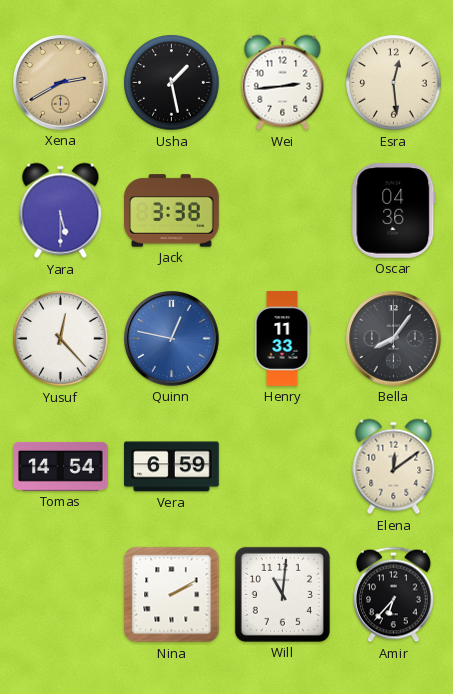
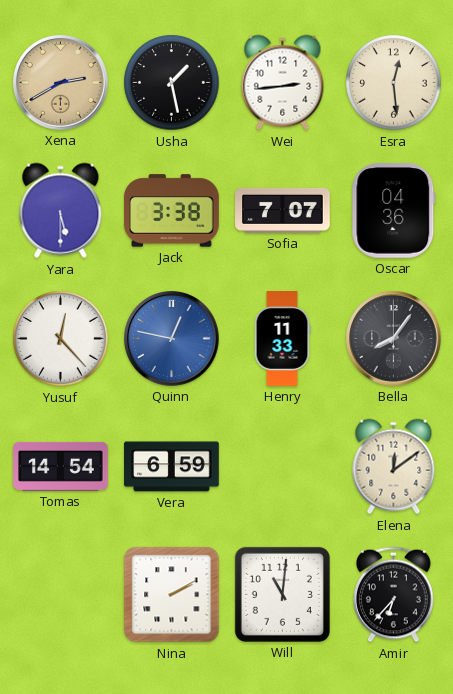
Sofia: none -> 7:07
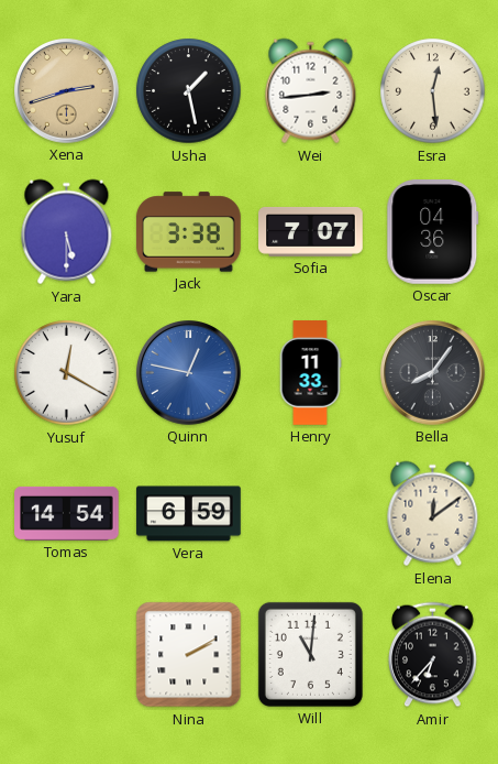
Xena: 2:40 -> 2:42
Yusuf: 12:23 -> 12:20
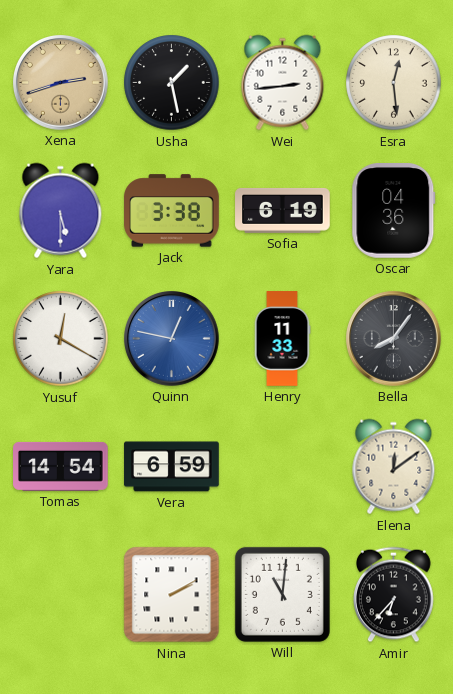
Sofia: 7:07 -> 6:19
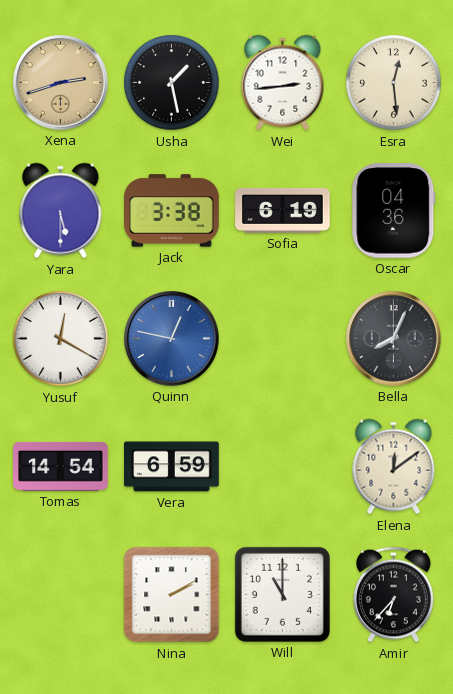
Henry: 11:33 -> none
Bella: 8:06 -> 8:04
Will: 11:01 -> 11:00
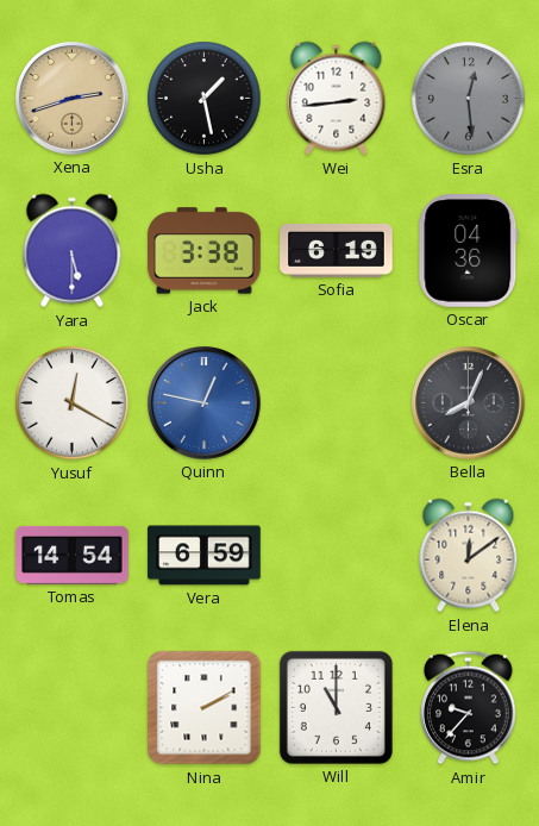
Esra dial: cream -> grey
Amir: 6:37 -> 9:37
